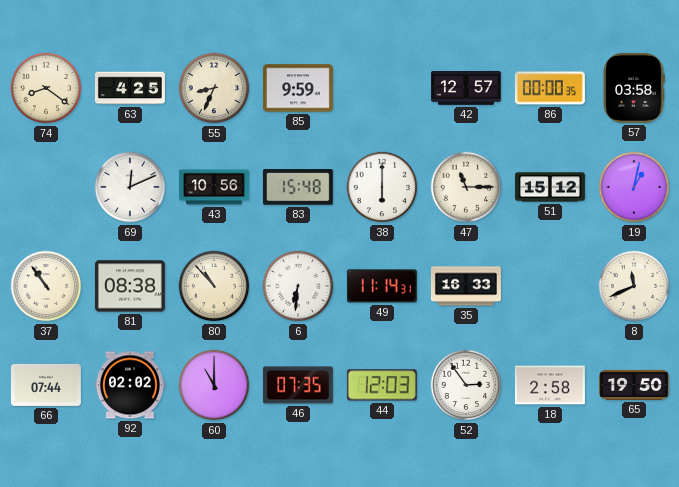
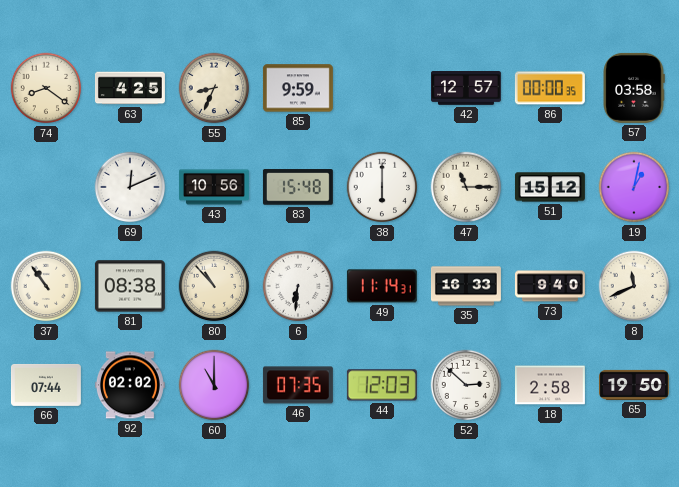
73: none -> 9:40
52: 2:54 -> 2:52
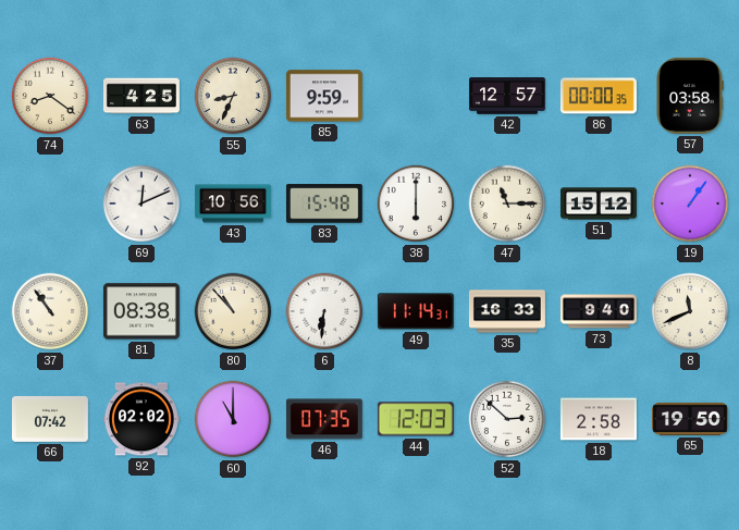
19: 1:02 -> 1:06
66: 07:44 -> 07:42
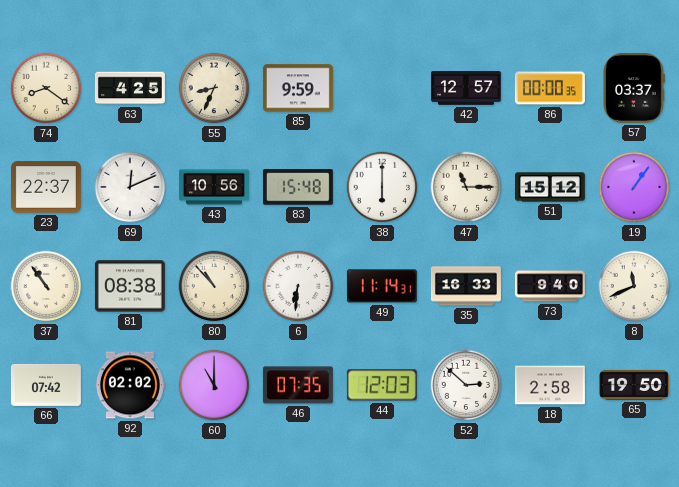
57: 03:58 -> 03:37
23: none -> 22:37
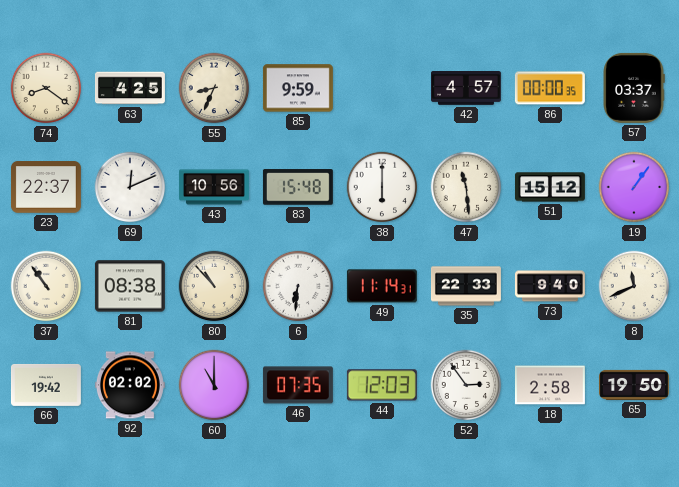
42: 12:57 -> 4:57
47: 11:15 -> 11:29
35: 16:33 -> 22:33
66: 07:42 -> 19:42
52: 2:52 -> 2:54
